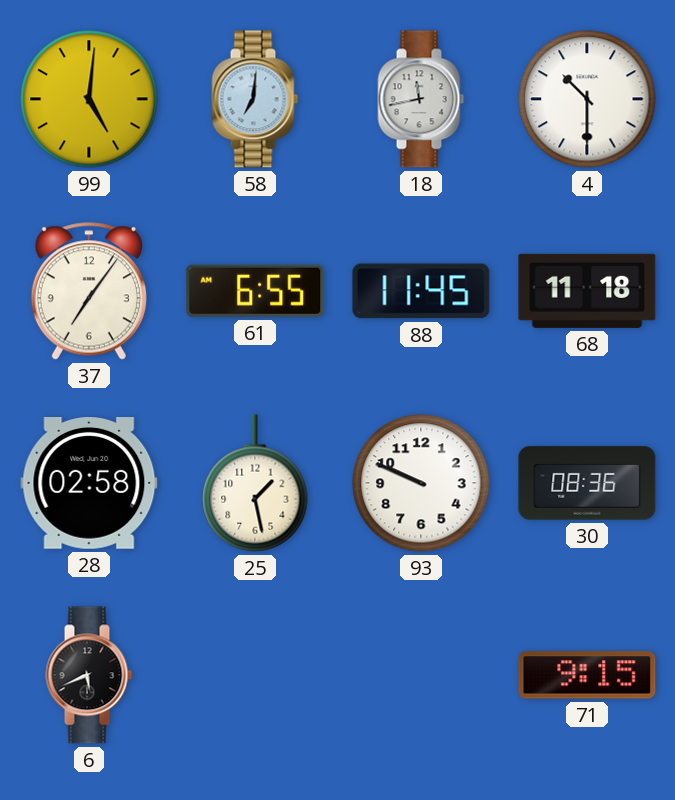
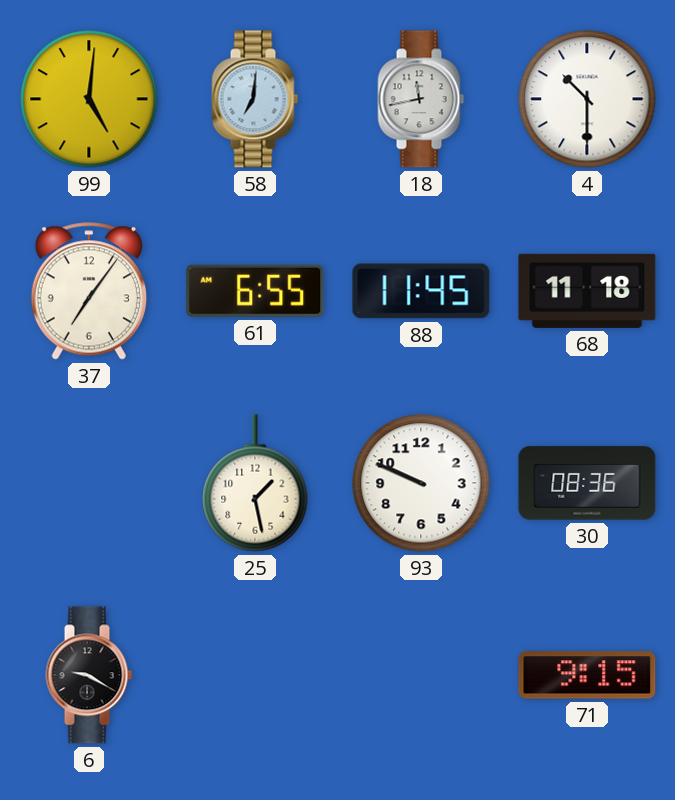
28: 02:58 -> none
6: 5:41 -> 9:20
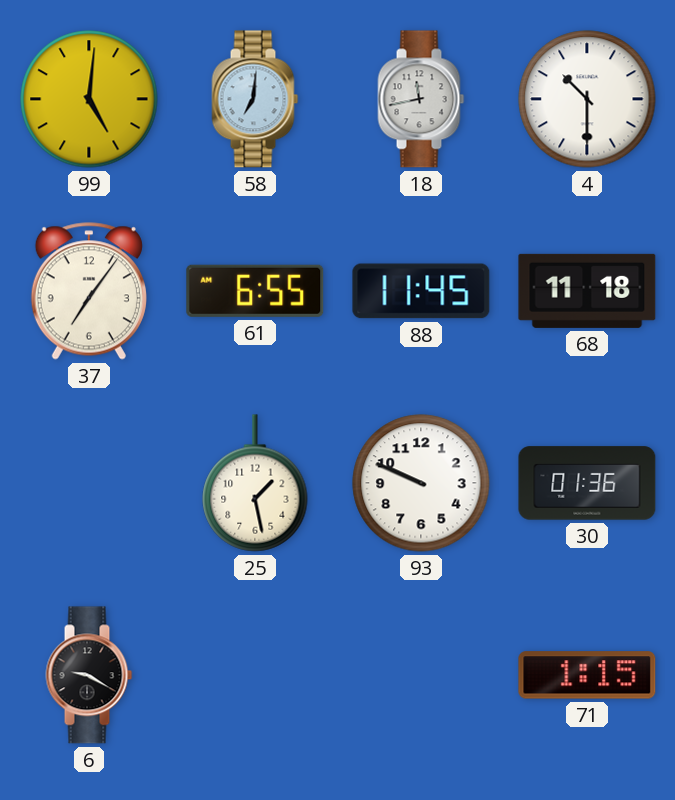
30: 08:36 -> 01:36
71: 9:15 -> 1:15
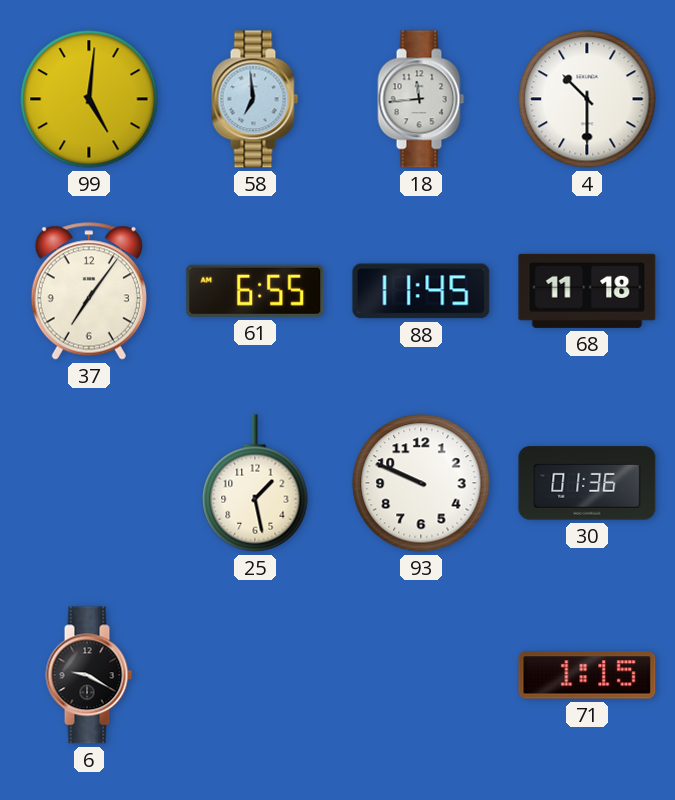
58: 7:01 -> 6:59
18: 11:43 -> 11:44
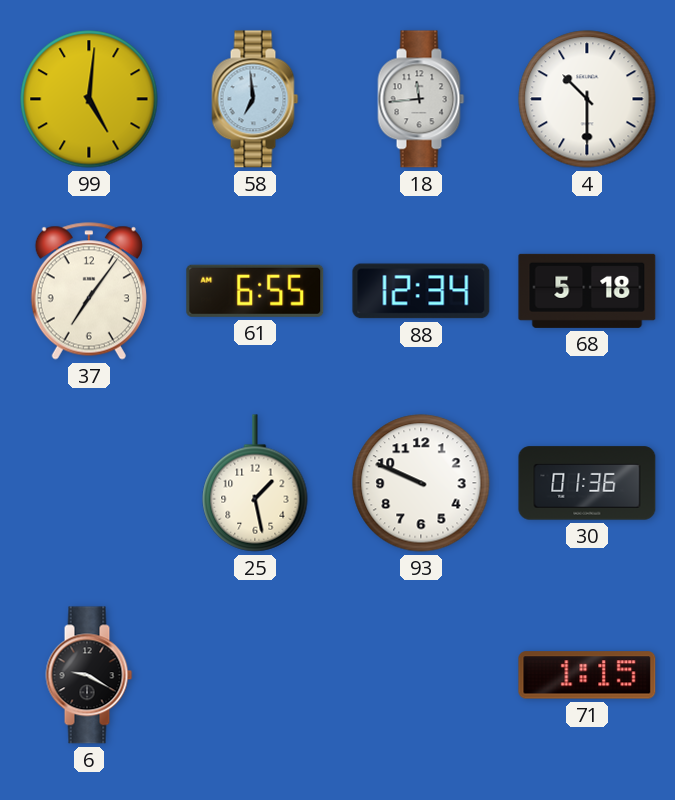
88: 11:45 -> 12:34
68: 11:18 -> 5:18
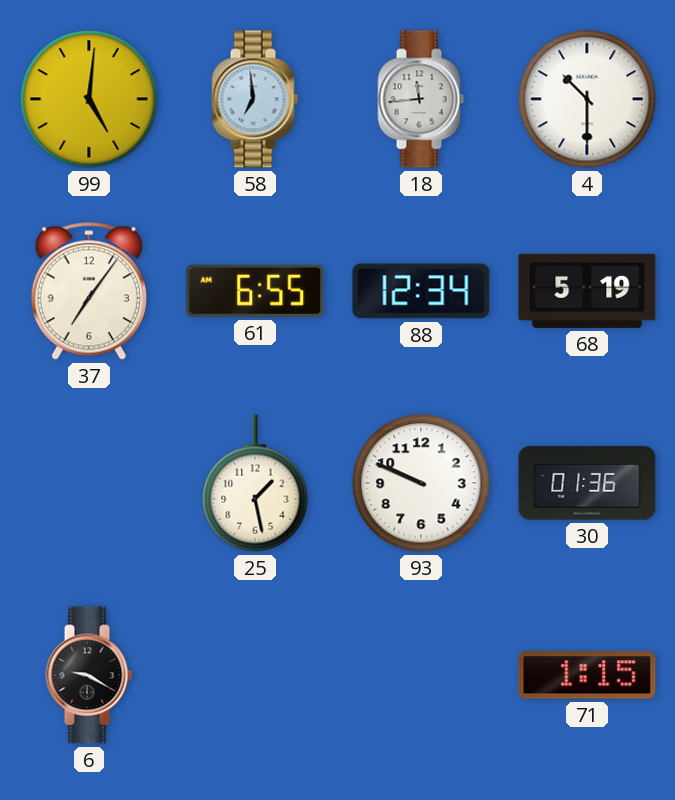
68: 5:18 -> 5:19
